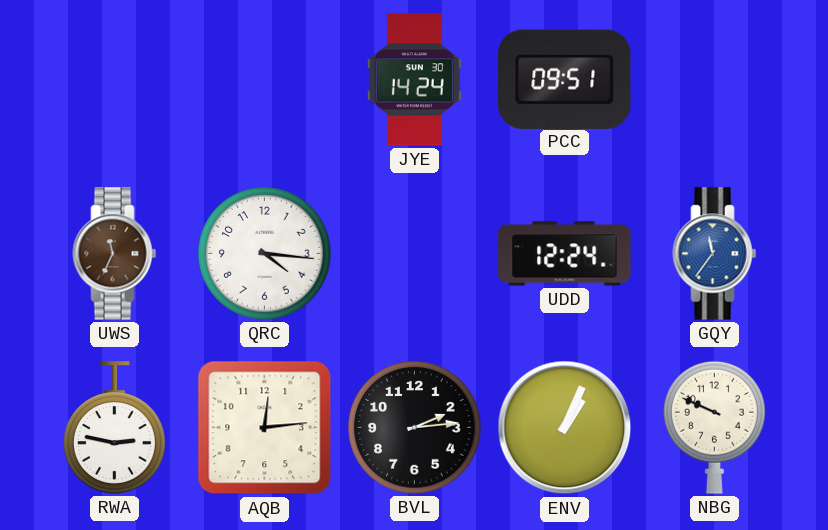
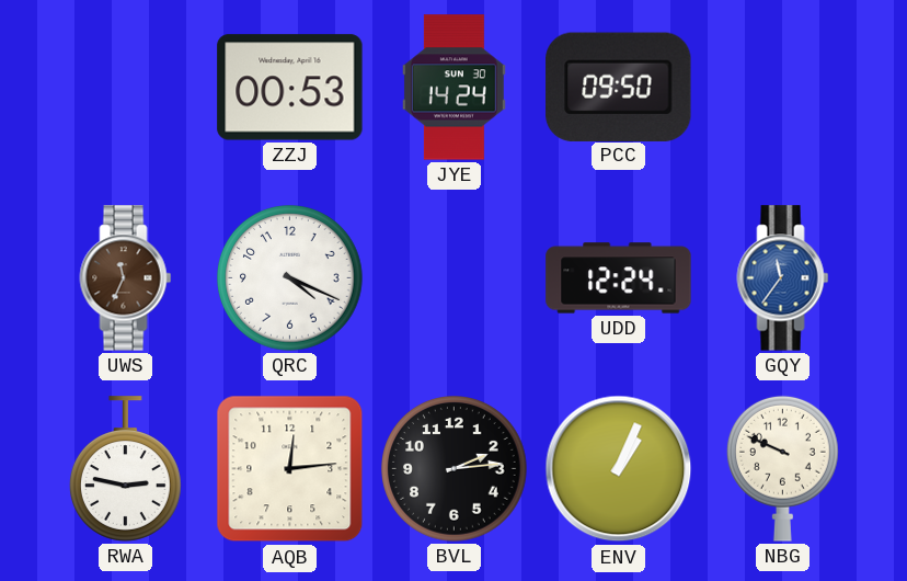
ZZJ: none -> 00:53
PCC: 09:51 -> 09:50
QRC: 4:16 -> 4:19
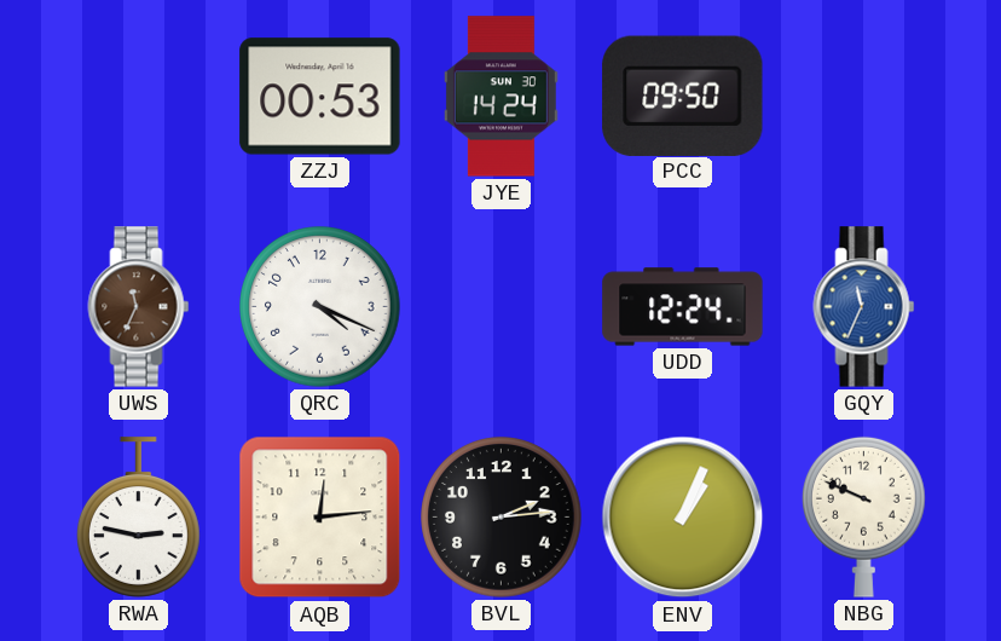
GQY: 11:36 -> 11:34
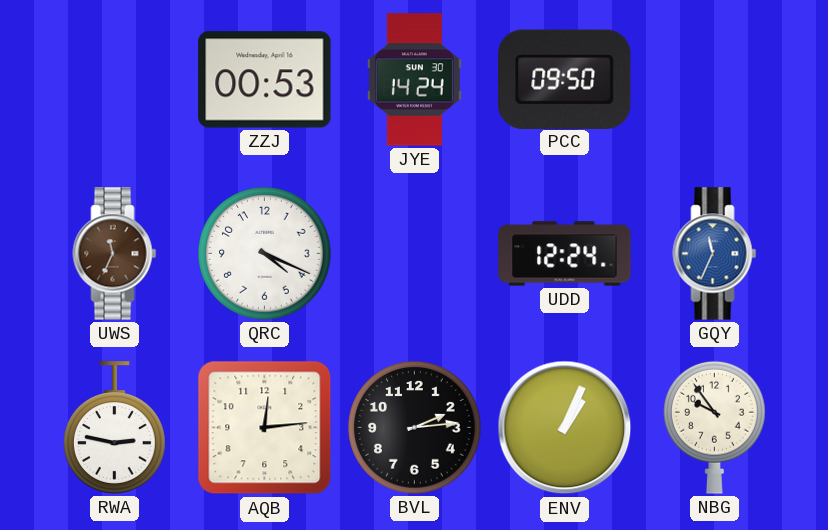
NBG: 9:49 -> 9:54
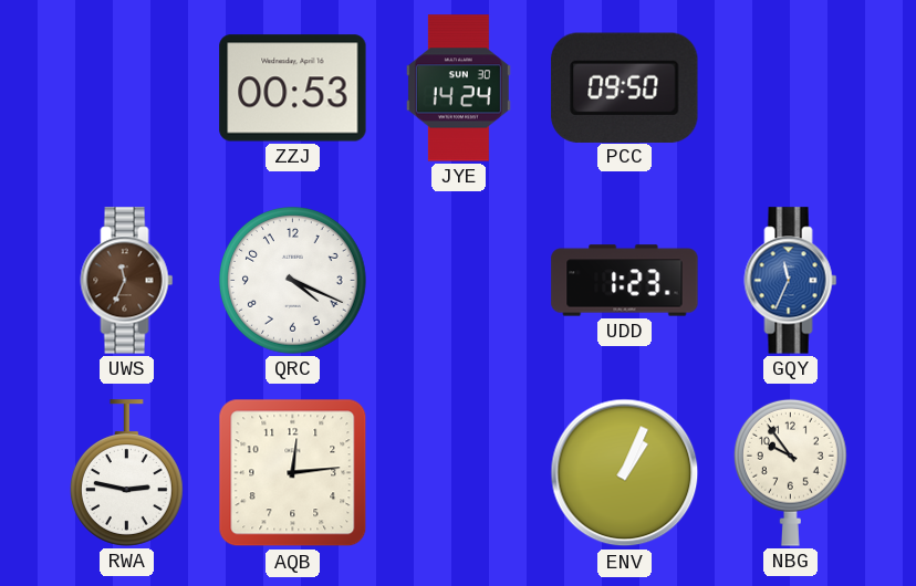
UDD: 12:24 -> 1:23
BVL: 2:14 -> none
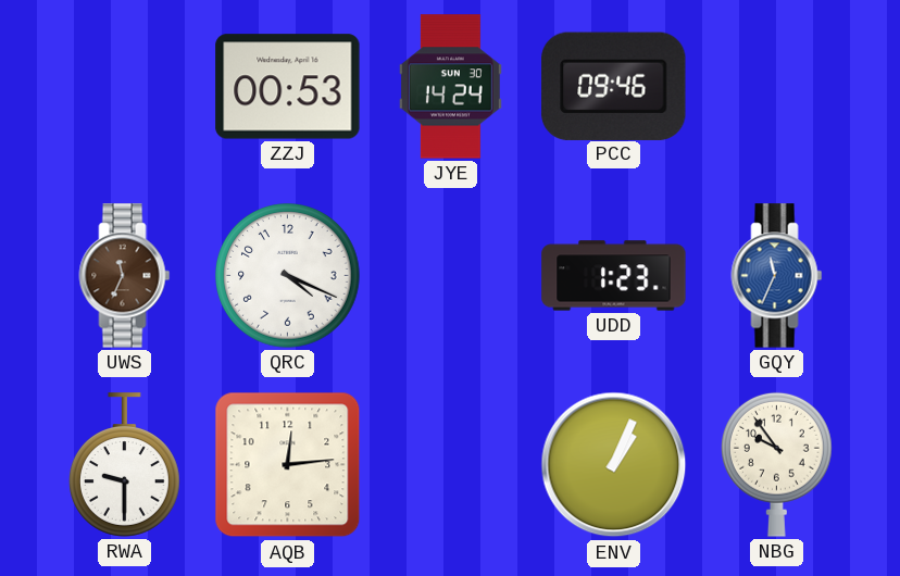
PCC: 09:50 -> 09:46
RWA: 2:47 -> 9:30
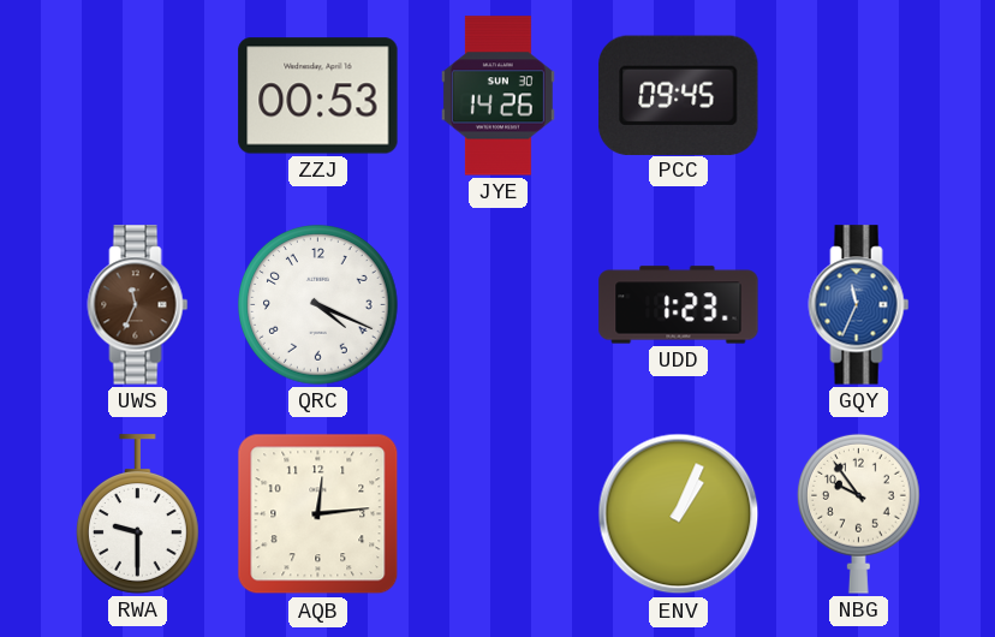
JYE: 14:24 -> 14:26
PCC: 09:46 -> 09:45
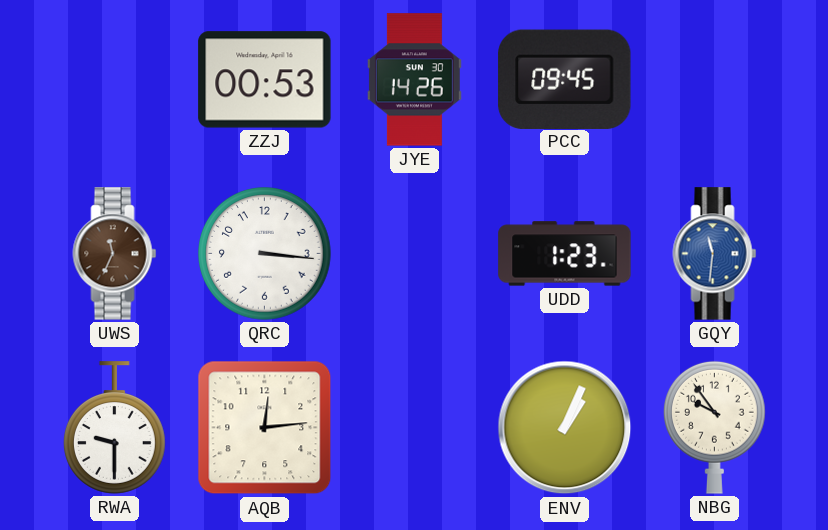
QRC: 4:19 -> 3:16
GQY: 11:34 -> 11:31
